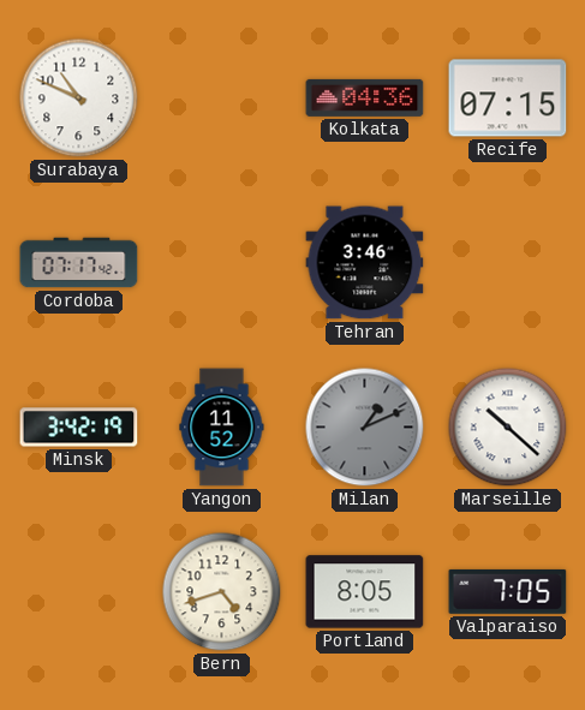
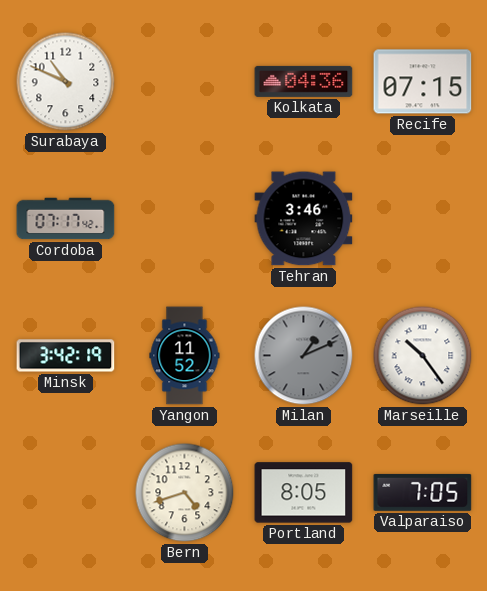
Marseille: 10:22 -> 10:24
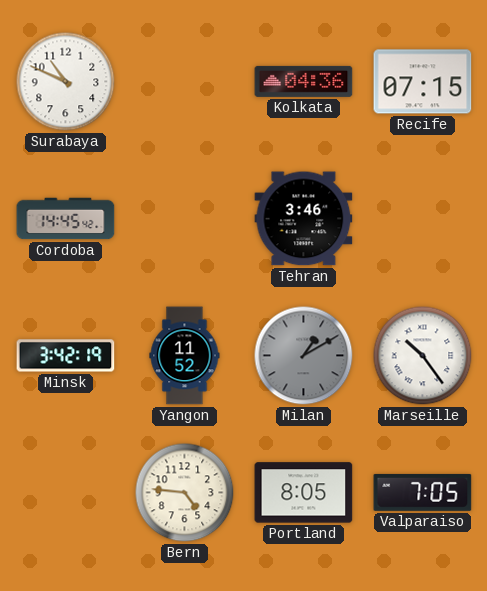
Cordoba: 07:17 -> 14:45
Milan: 1:11 -> 1:10
Bern: 4:42 -> 4:46
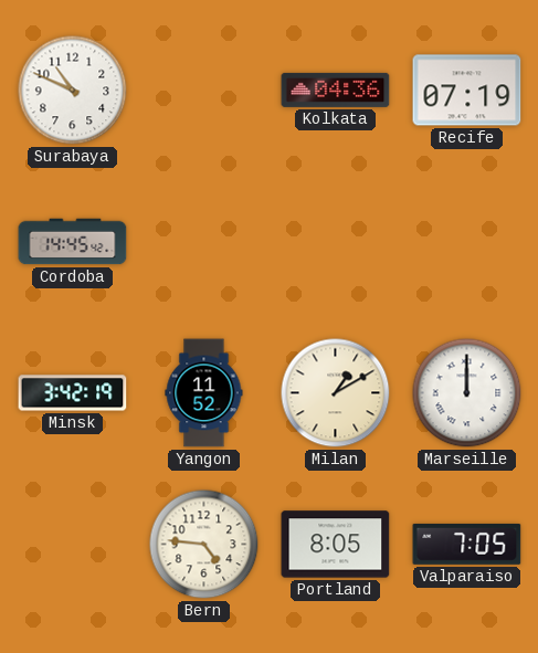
Recife: 07:15 -> 07:19
Tehran: 3:46 -> none
Milan dial: grey -> cream
Marseille: 10:24 -> 12:00
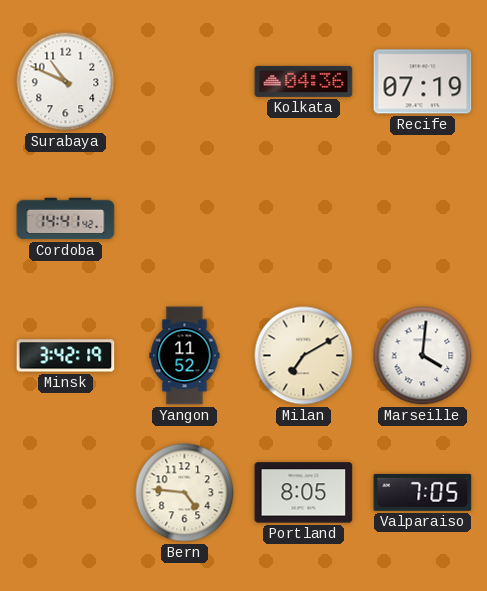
Cordoba: 14:45 -> 14:41
Milan: 1:10 -> 7:10
Marseille: 12:00 -> 4:01
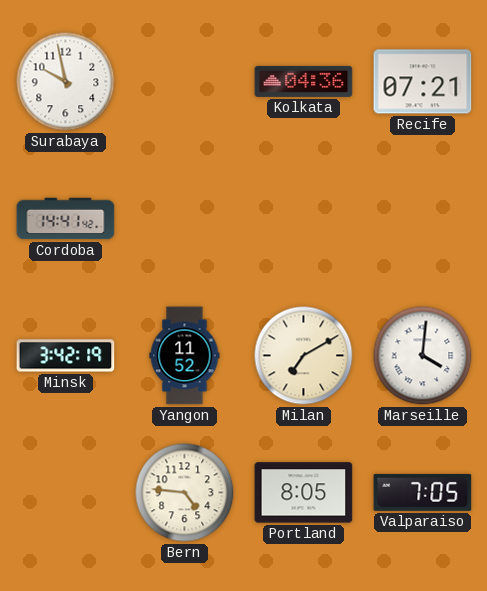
Surabaya: 10:49 -> 9:58
Recife: 07:19 -> 07:21
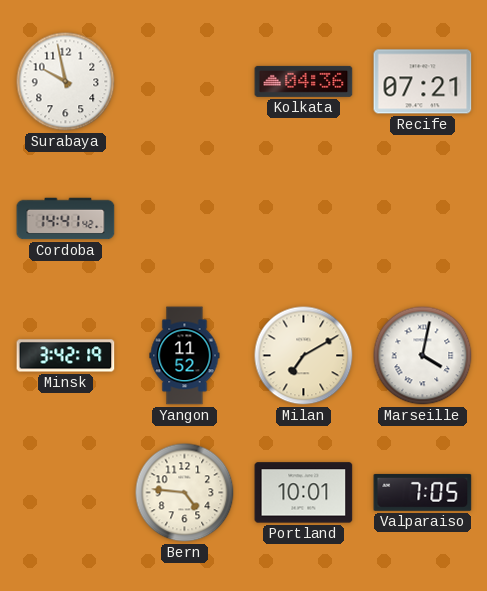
Marseille: 4:01 -> 4:02
Portland: 8:05 -> 10:01
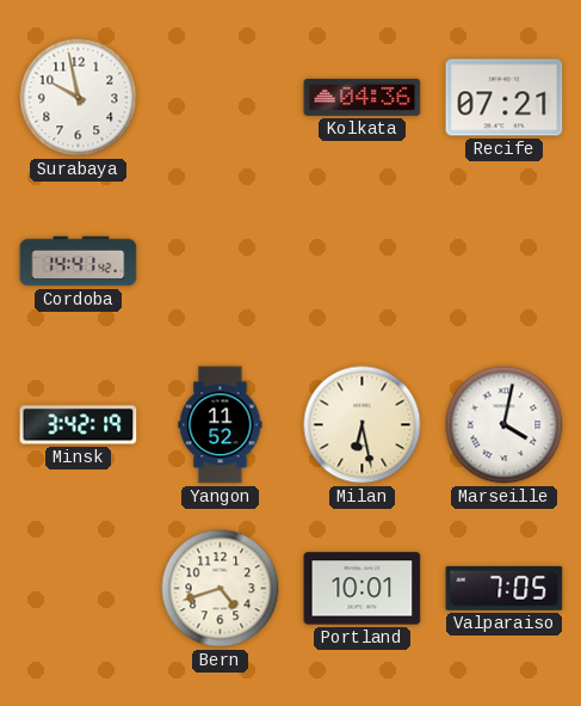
Milan: 7:10 -> 6:28
Bern: 4:46 -> 4:42
